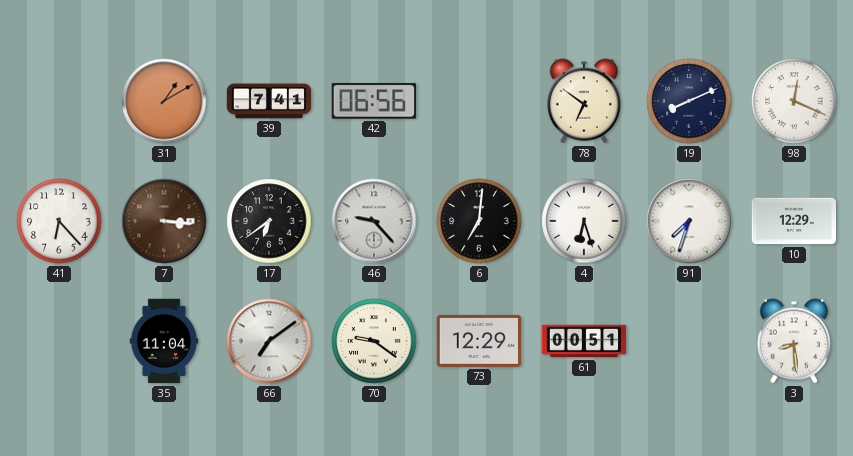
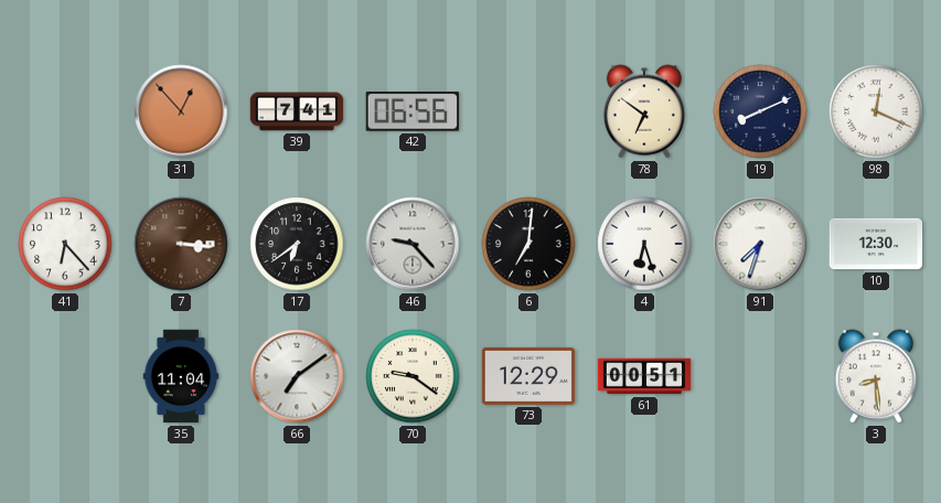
31: 1:10 -> 12:53
10: 12:29 -> 12:30
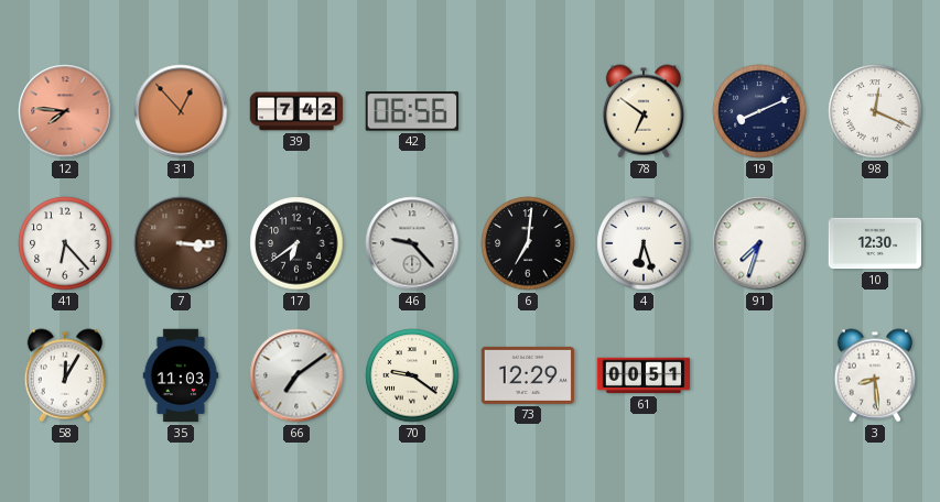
12: none -> 7:46
39: 7:41 -> 7:42
58: none -> 12:05
35: 11:04 -> 11:03
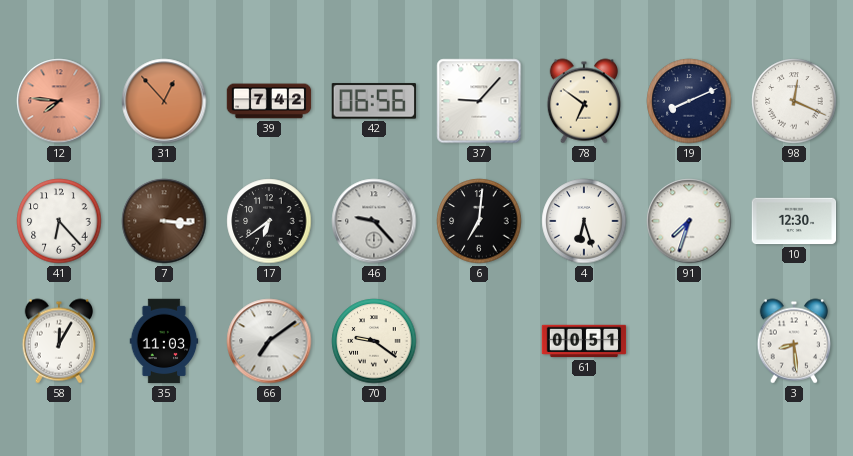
37: none -> 9:07
73: 12:29 -> none
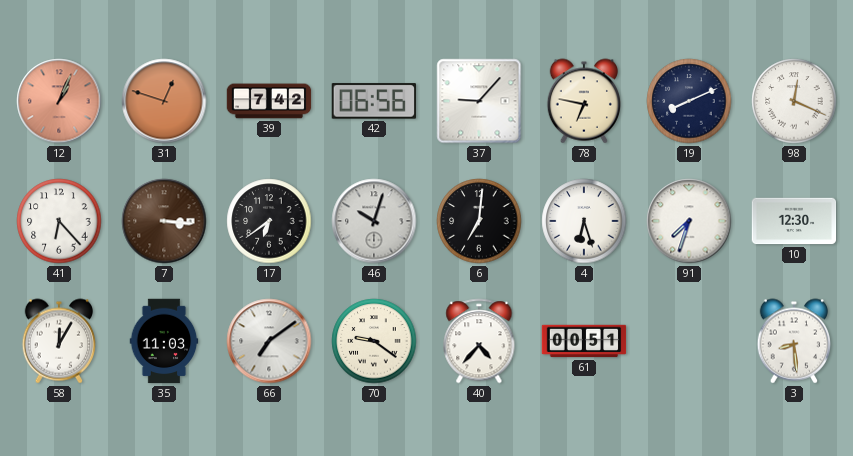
12: 7:46 -> 1:04
31: 12:53 -> 12:48
78: 6:51 -> 6:47
46: 9:23 -> 10:03
40: none -> 4:37
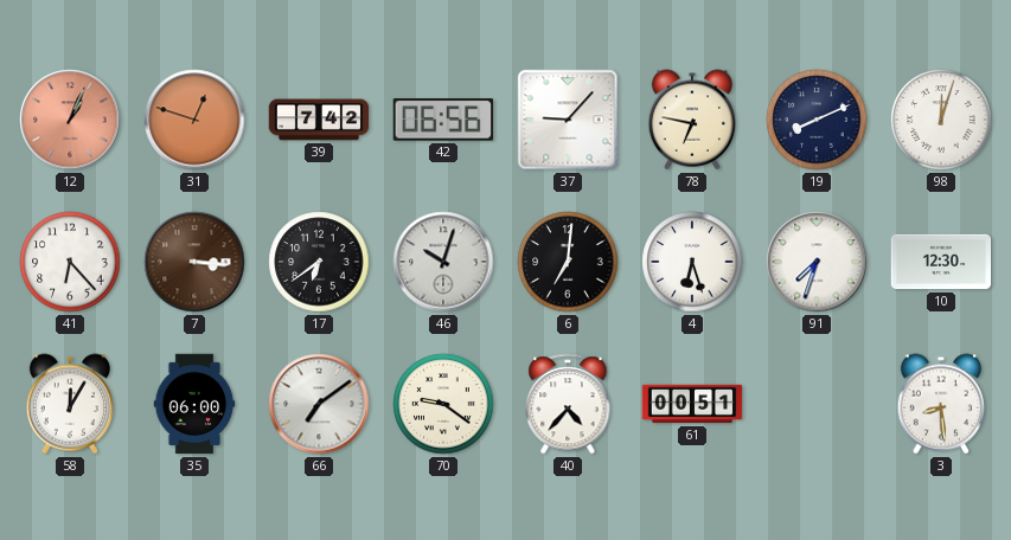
98: 12:19 -> 12:03
35: 11:03 -> 06:00
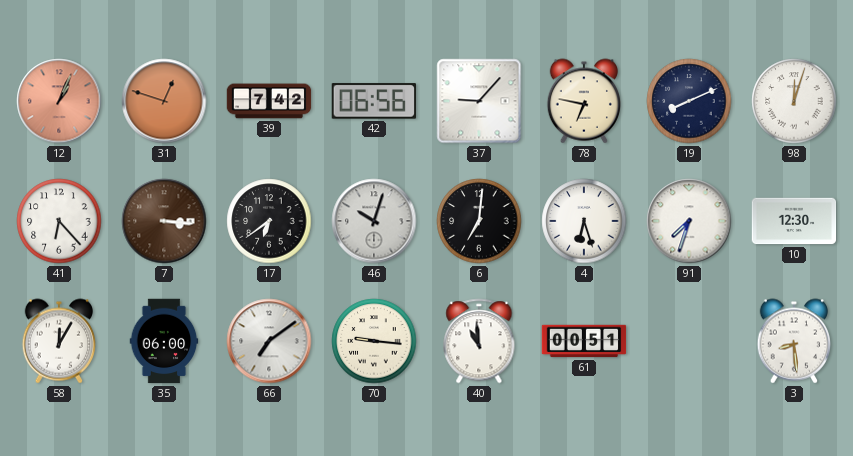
70: 9:21 -> 9:16
40: 4:37 -> 10:59
